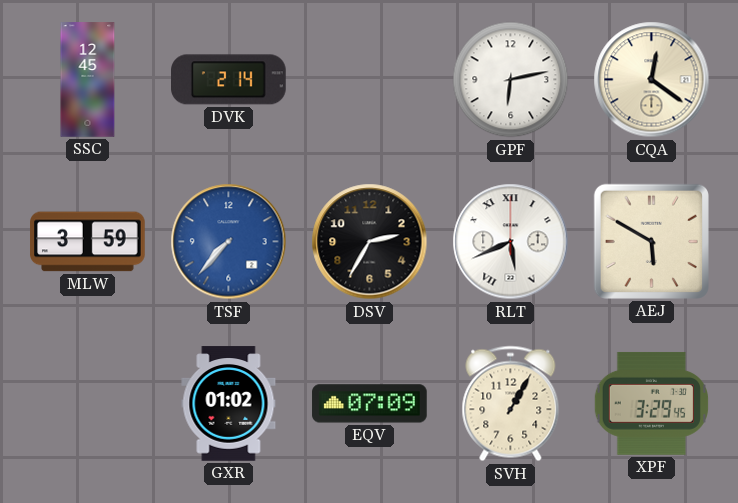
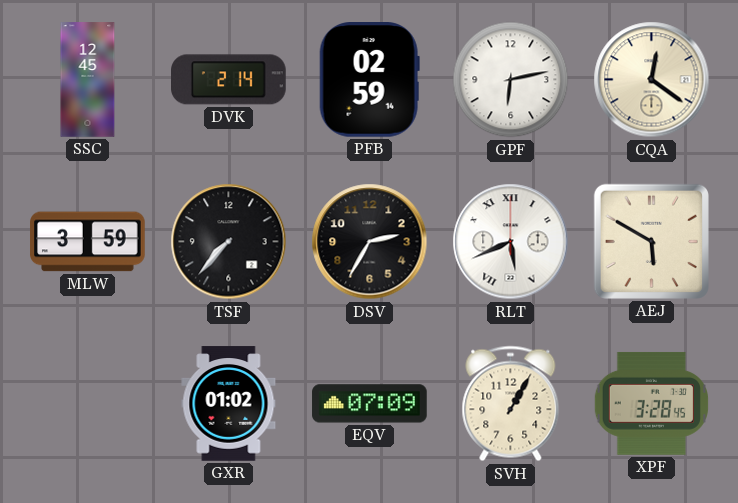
PFB: none -> 02:59
TSF dial: blue -> black
XPF: 3:29 -> 3:28
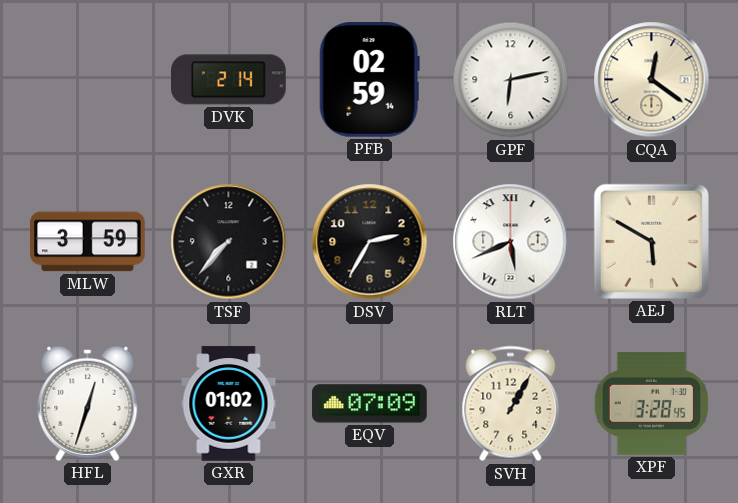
SSC: 12:45 -> none
HFL: none -> 12:33
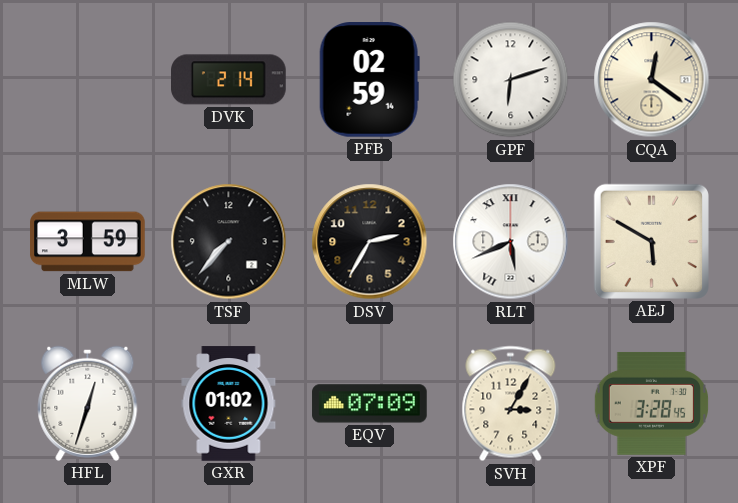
GPF: 6:13 -> 6:12
SVH: 1:05 -> 3:05
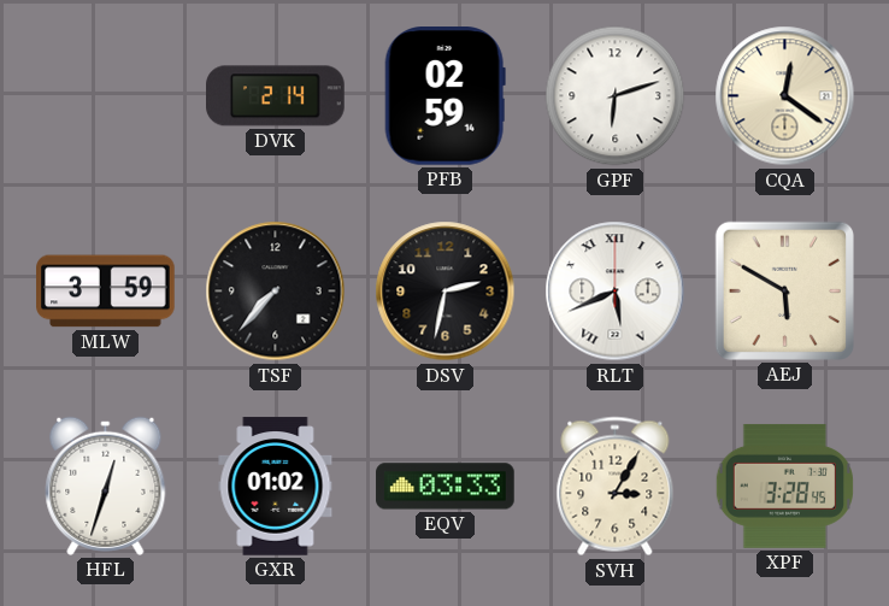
DSV: 2:35 -> 2:32
EQV: 07:09 -> 03:33
